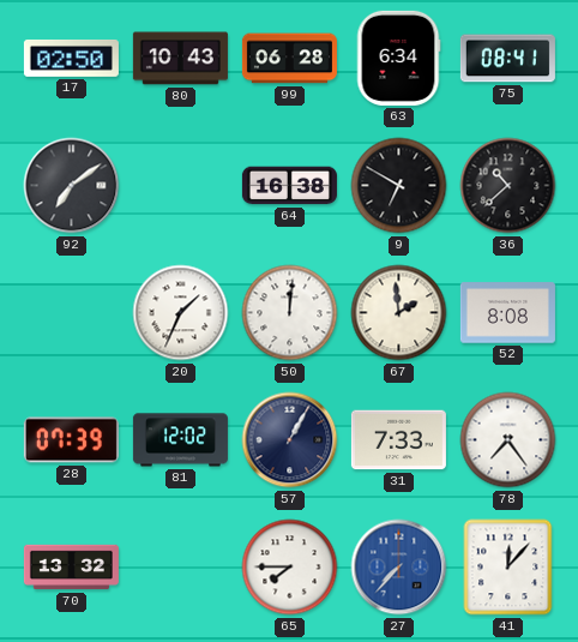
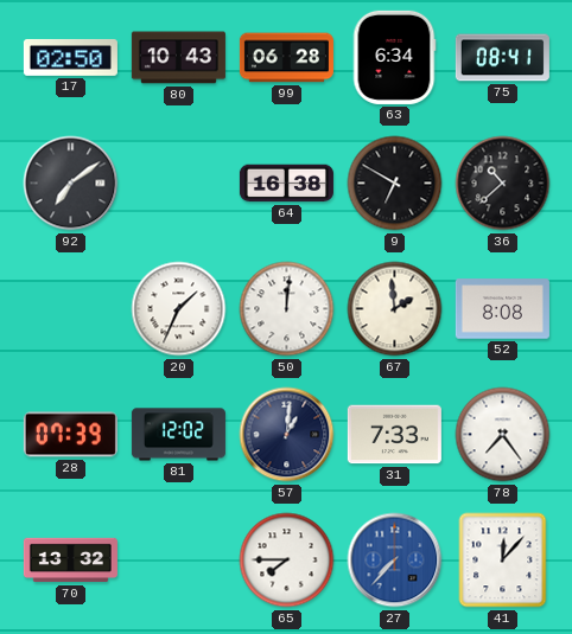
57: 1:05 -> 1:01
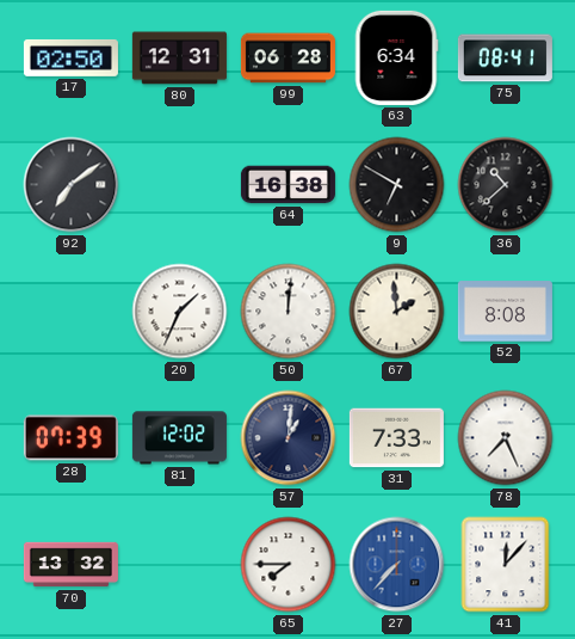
80: 10:43 -> 12:31
78: 7:24 -> 7:26
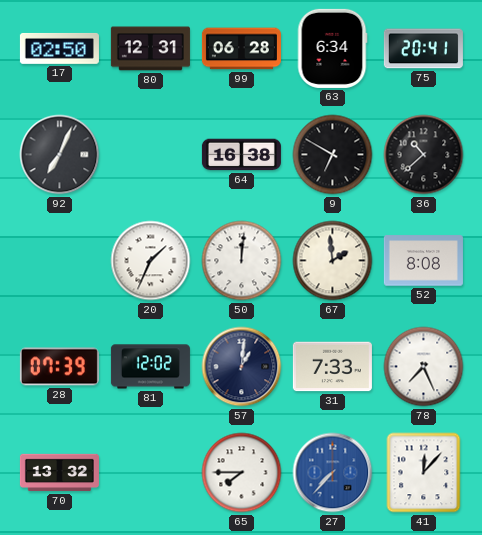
75: 08:41 -> 20:41
92: 7:09 -> 7:04
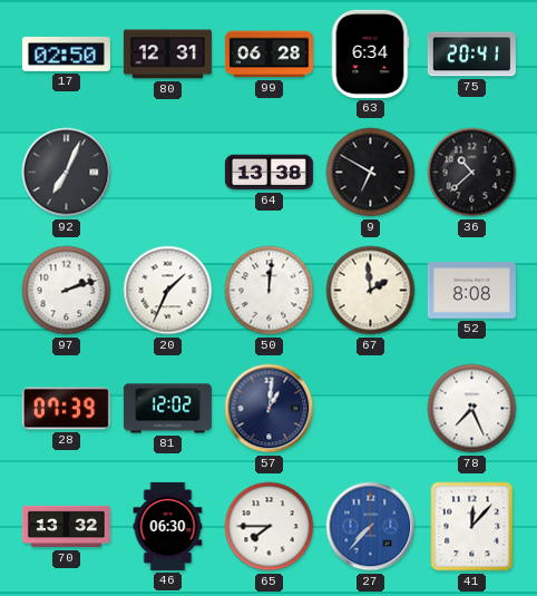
64: 16:38 -> 13:38
97: none -> 2:12
31: 7:33 -> none
46: none -> 06:30
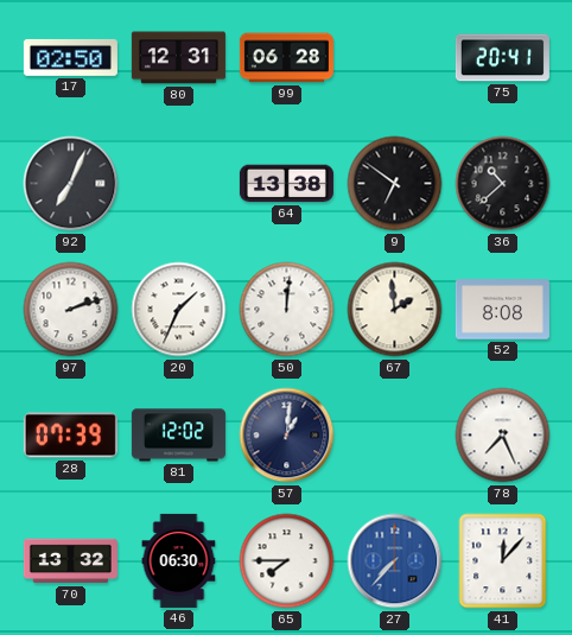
63: 6:34 -> none
9: 6:50 -> 6:51
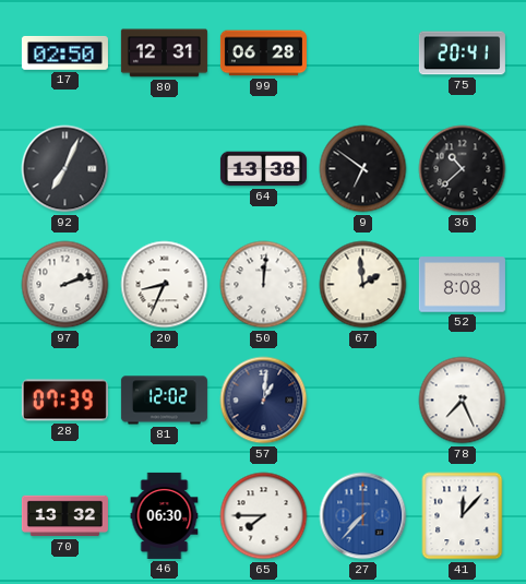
20: 1:34 -> 8:34
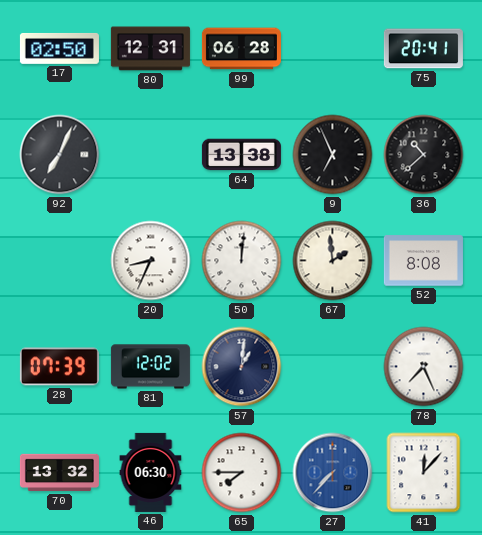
9: 6:51 -> 6:56
97: 2:12 -> none
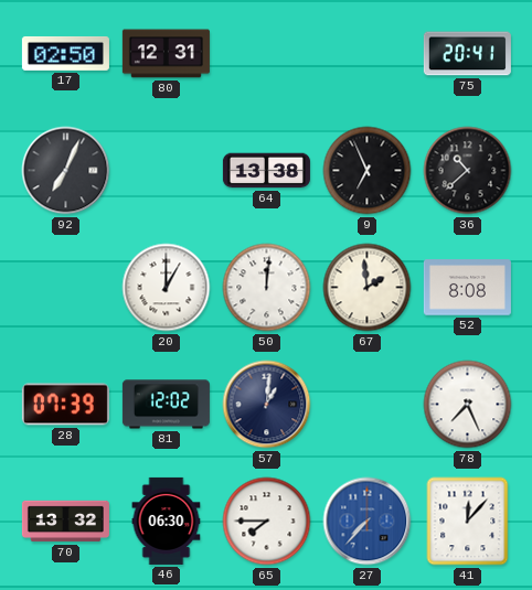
99: 06:28 -> none
20: 8:34 -> 1:00
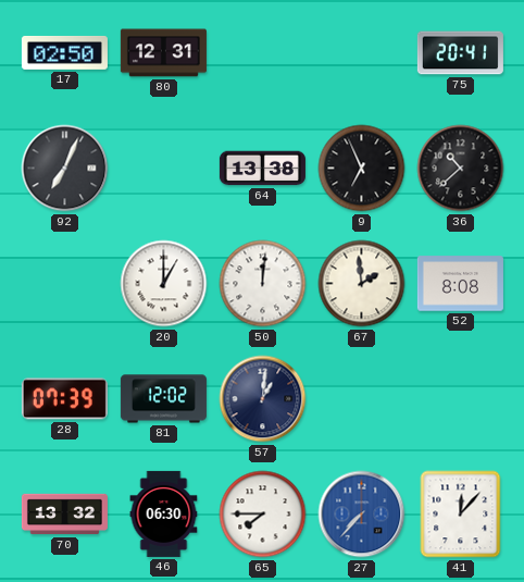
78: 7:26 -> none
